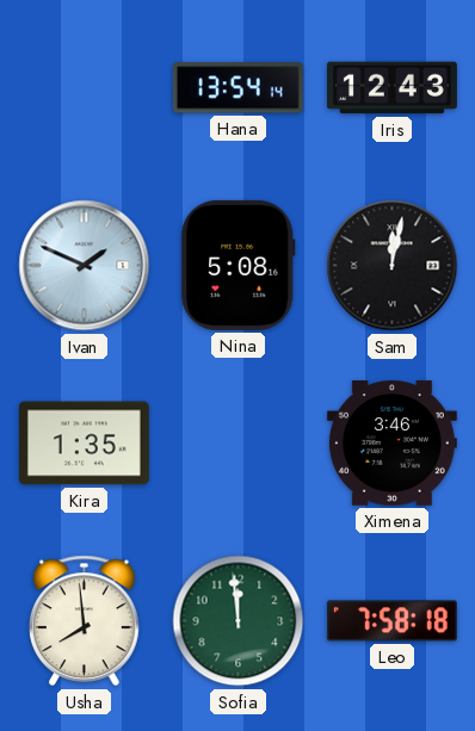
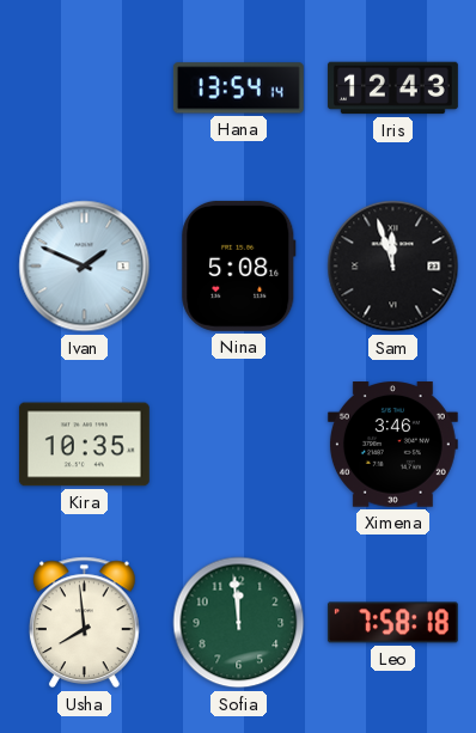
Sam: 12:02 -> 11:57
Kira: 1:35 -> 10:35
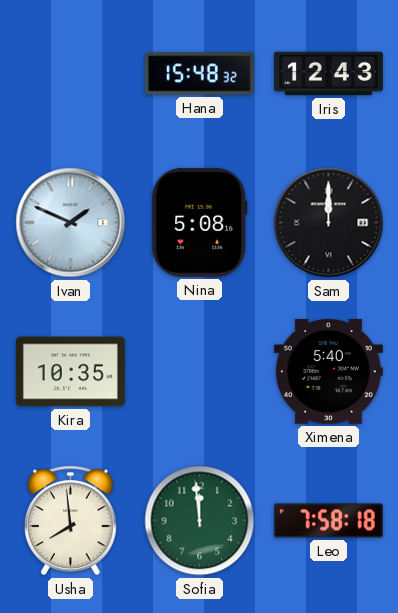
Hana: 13:54 -> 15:48
Sam: 11:57 -> 12:00
Ximena: 3:46 -> 5:40
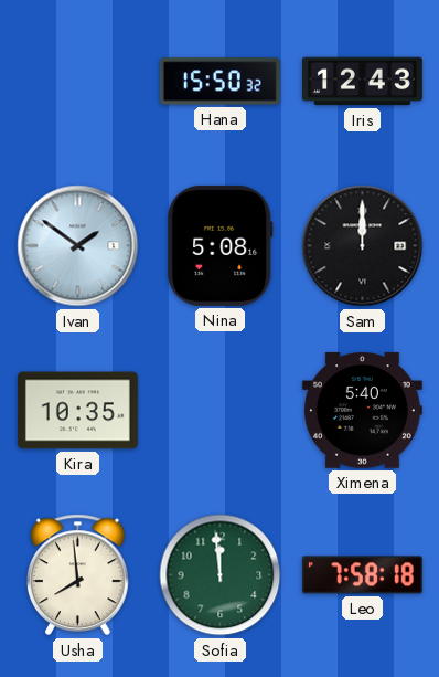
Hana: 15:48 -> 15:50
Ivan: 1:49 -> 1:51
